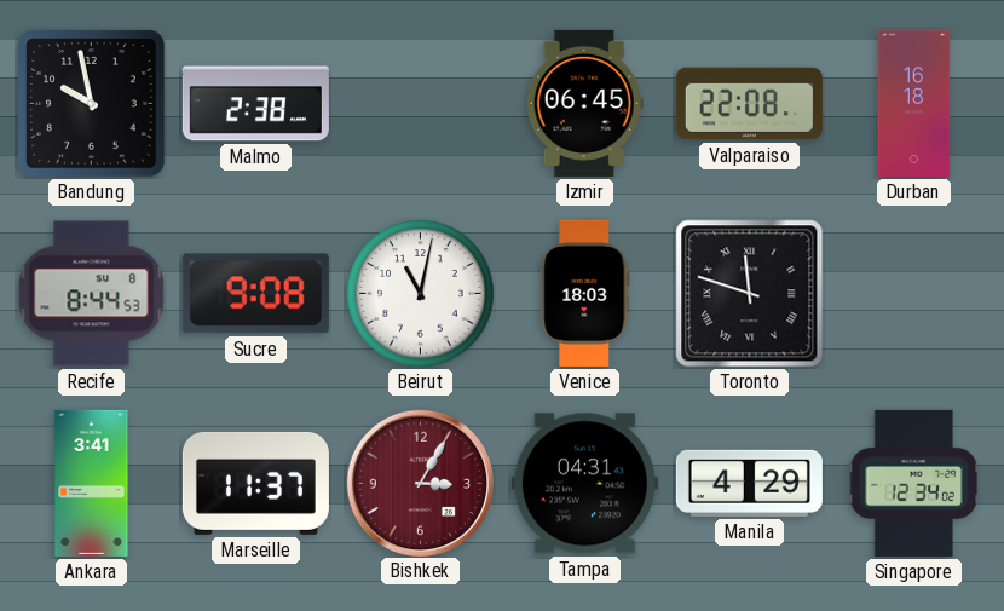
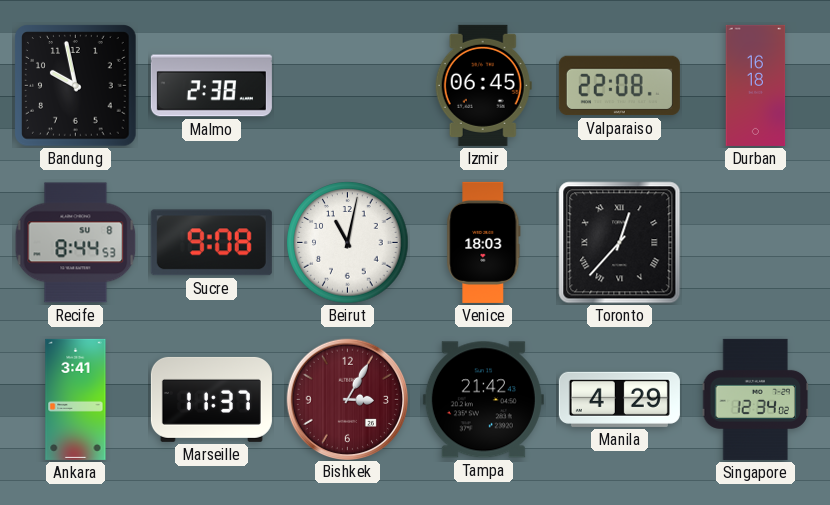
Toronto: 11:48 -> 12:37
Tampa: 04:31 -> 21:42
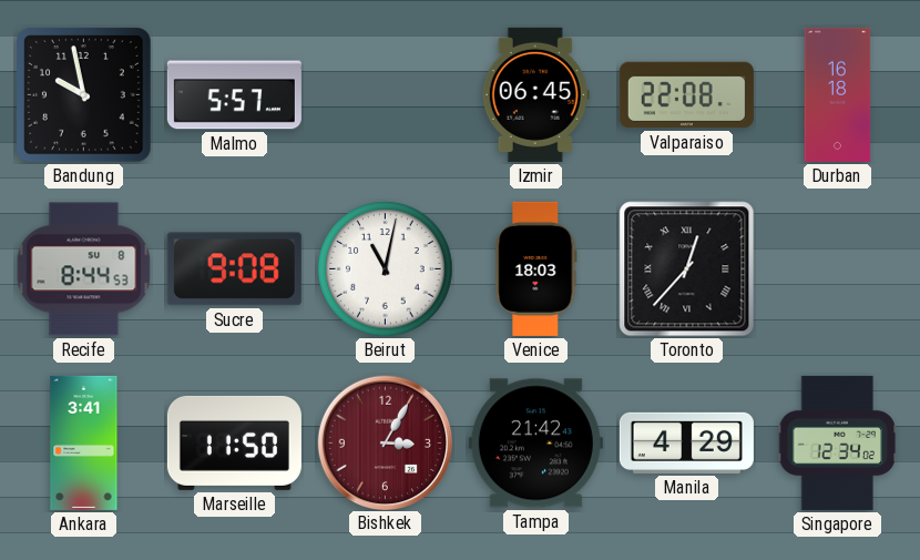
Malmo: 2:38 -> 5:57
Marseille: 11:37 -> 11:50
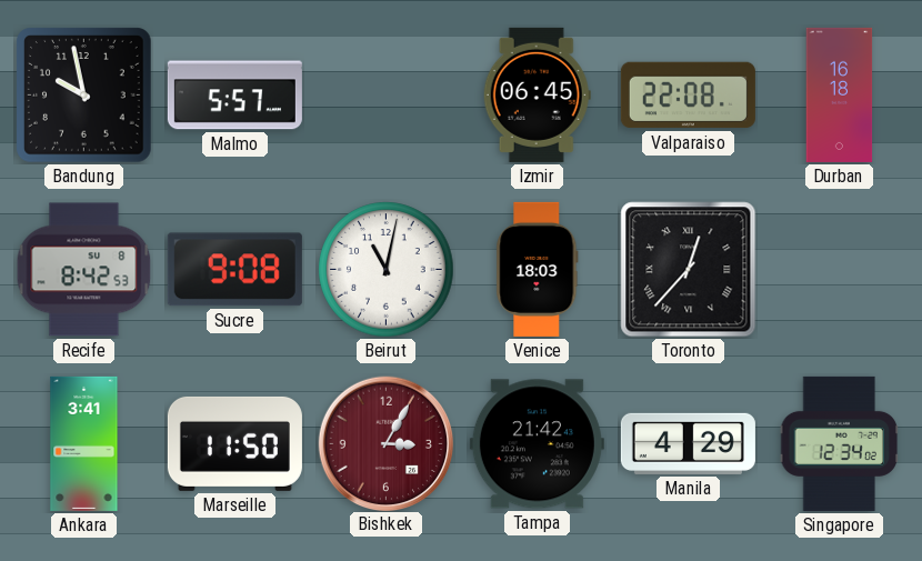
Recife: 8:44 -> 8:42
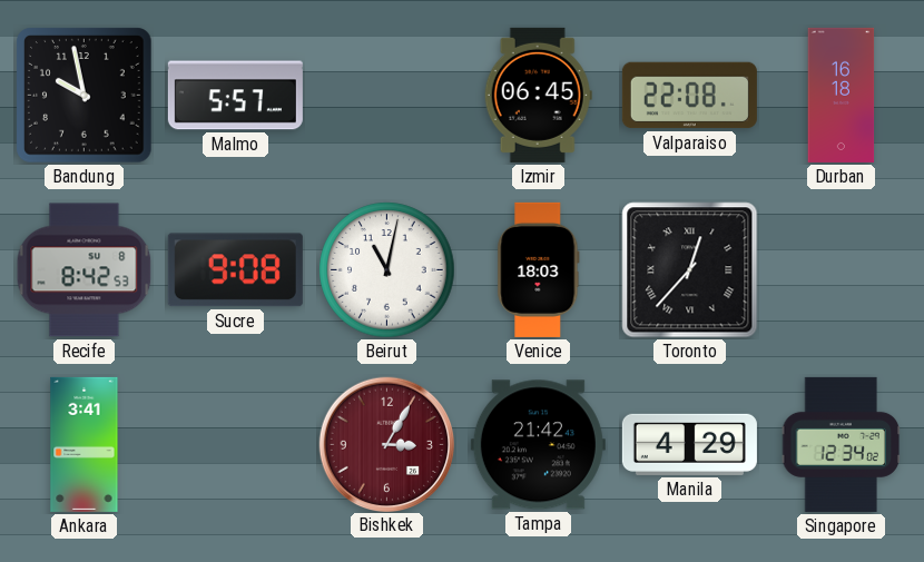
Marseille: 11:50 -> none
